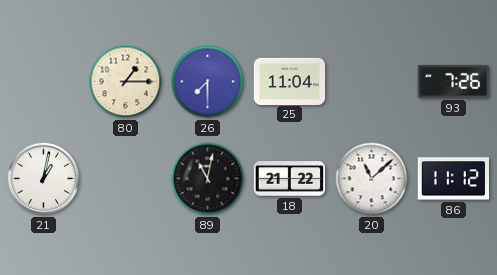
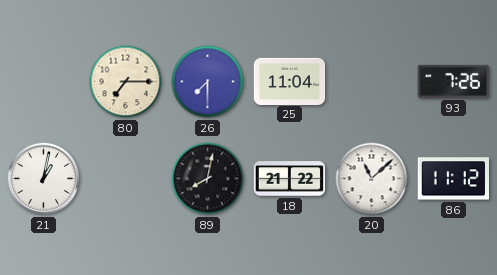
80: 1:15 -> 7:15
89: 11:02 -> 8:02
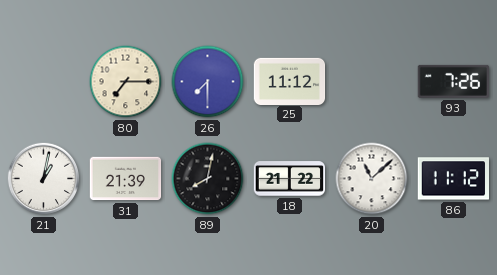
25: 11:04 -> 11:12
31: none -> 21:39
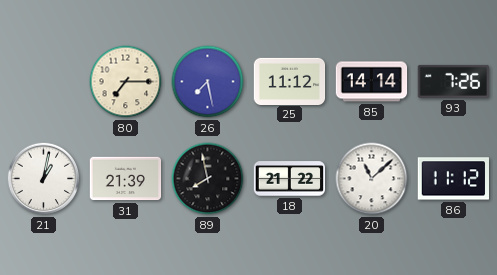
26: 7:30 -> 7:28
85: none -> 14:14
89: 8:02 -> 7:58
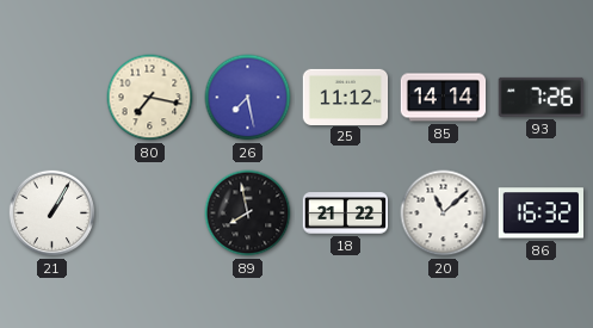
80: 7:15 -> 7:17
21: 1:02 -> 1:05
31: 21:39 -> none
86: 11:12 -> 16:32
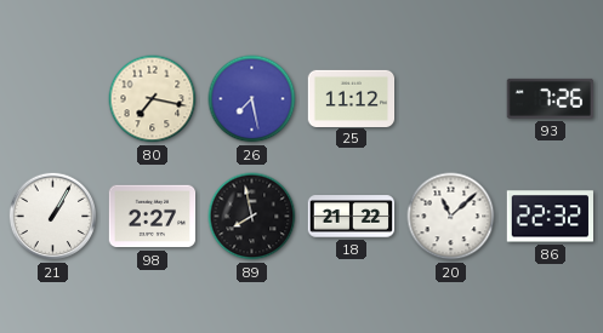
85: 14:14 -> none
98: none -> 2:27
86: 16:32 -> 22:32
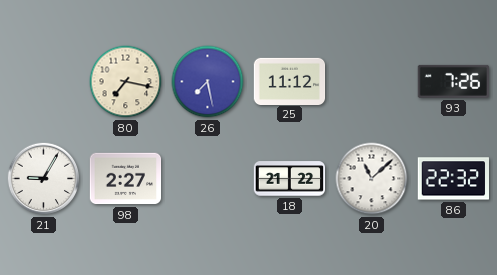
21: 1:05 -> 9:05
89: 7:58 -> none
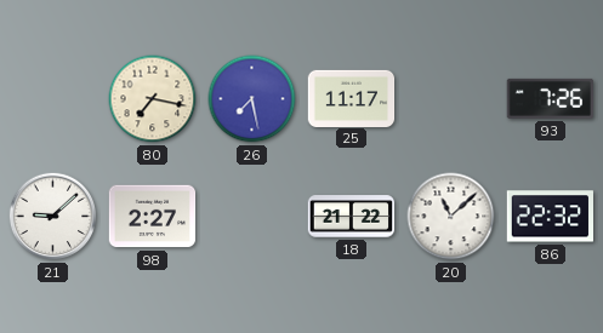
25: 11:12 -> 11:17
21: 9:05 -> 9:08
